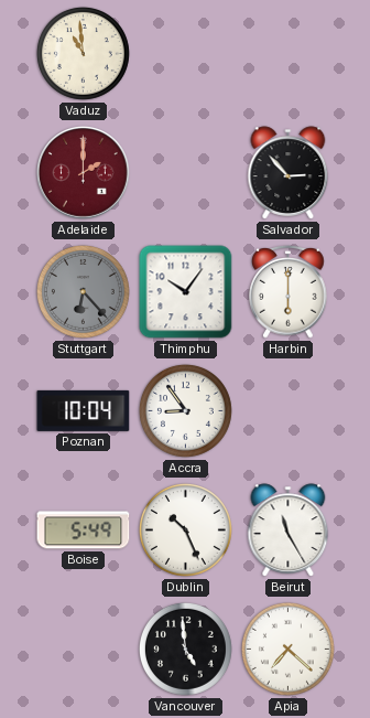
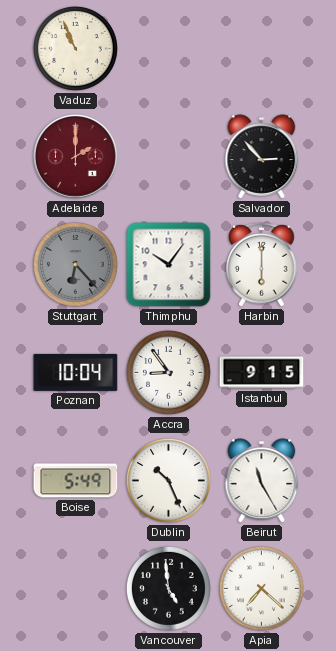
Vaduz: 10:59 -> 10:56
Istanbul: none -> 9:15
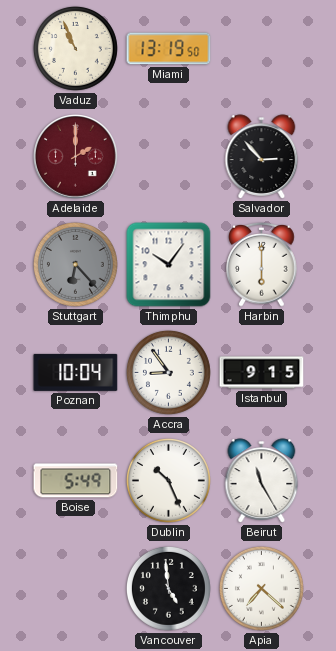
Miami: none -> 13:19
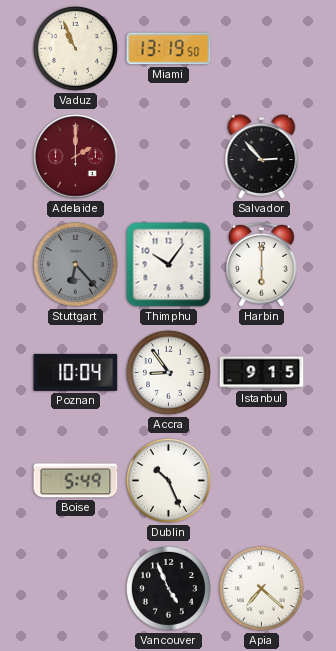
Beirut: 11:25 -> none
Vancouver: 4:59 -> 4:56
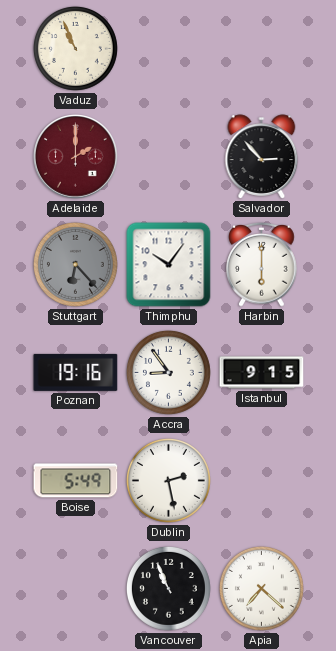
Miami: 13:19 -> none
Poznan: 10:04 -> 19:16
Dublin: 10:26 -> 2:28
Vancouver: 4:56 -> 10:56
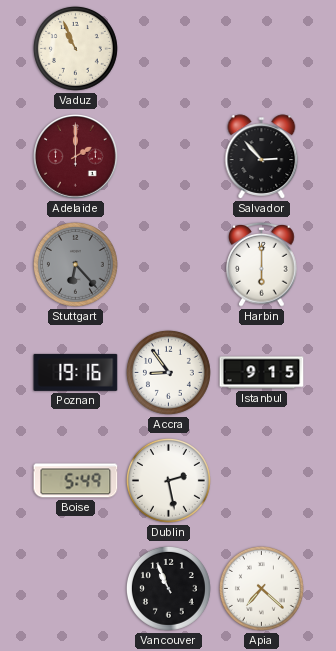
Thimphu: 10:06 -> none
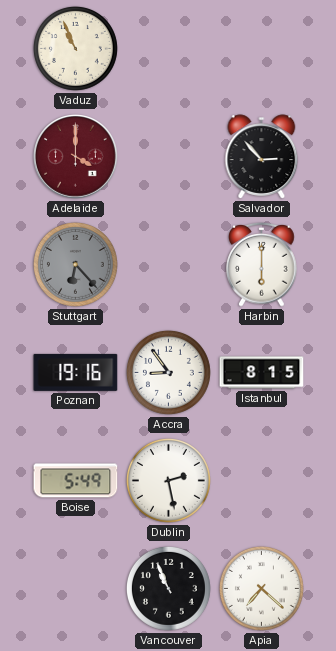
Adelaide: 2:00 -> 4:00
Istanbul: 9:15 -> 8:15
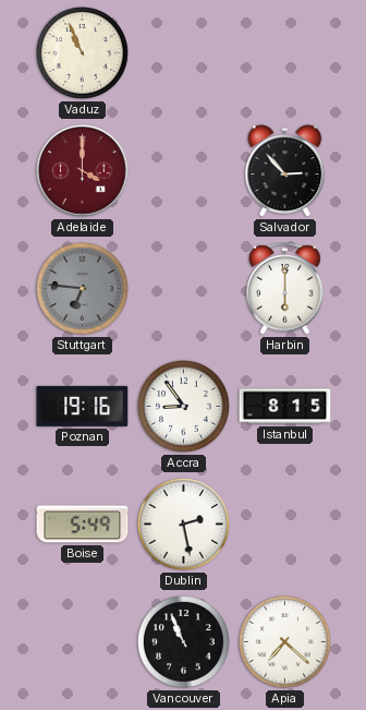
Stuttgart: 6:23 -> 6:46
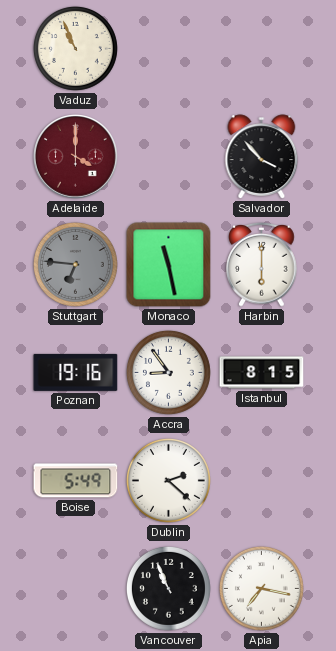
Salvador: 2:53 -> 3:53
Monaco: none -> 11:28
Dublin: 2:28 -> 2:22
Apia: 7:22 -> 7:17
